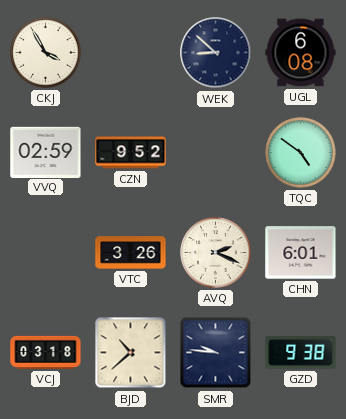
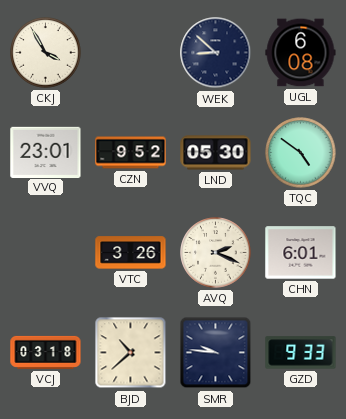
VVQ: 02:59 -> 23:01
LND: none -> 05:30
GZD: 9:38 -> 9:33
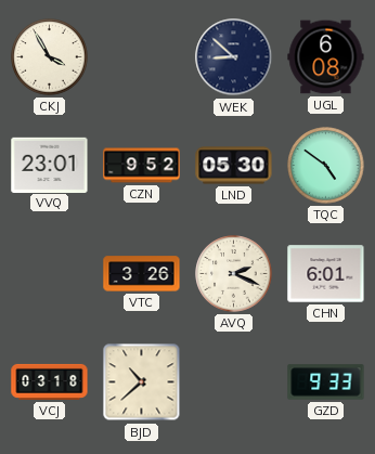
SMR: 9:46 -> none
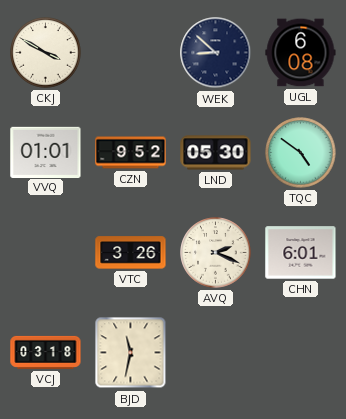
CKJ: 3:55 -> 3:50
VVQ: 23:01 -> 01:01
BJD: 10:38 -> 11:32
GZD: 9:33 -> none
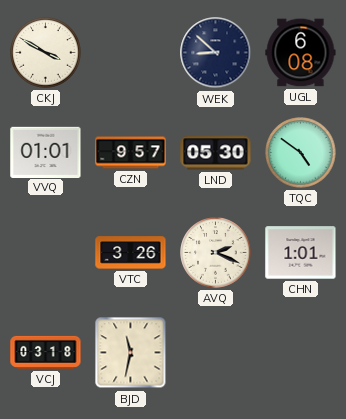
CZN: 9:52 -> 9:57
CHN: 6:01 -> 1:01
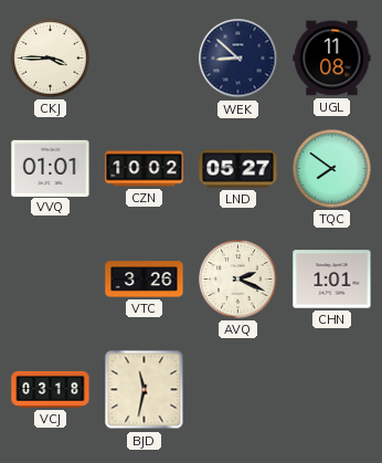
CKJ: 3:50 -> 3:45
UGL: 6:08 -> 11:08
CZN: 9:57 -> 10:02
LND: 05:30 -> 05:27
TQC: 4:51 -> 7:51
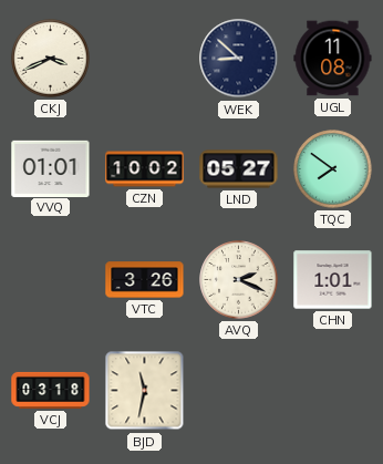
CKJ: 3:45 -> 3:41
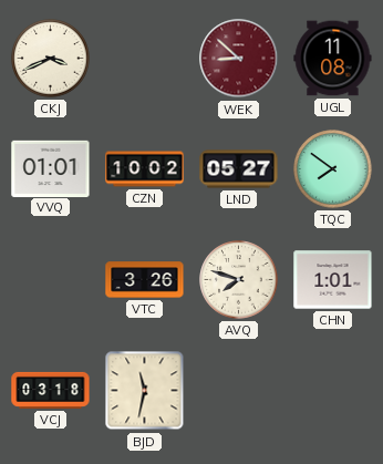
WEK dial: navy -> burgundy
AVQ: 2:19 -> 7:48
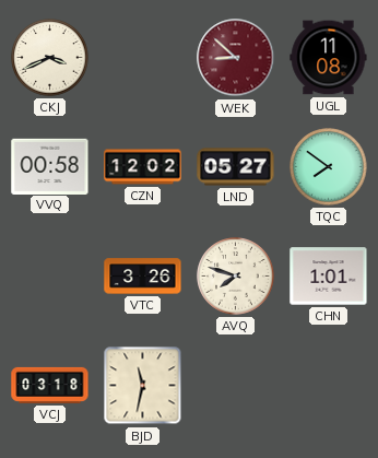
VVQ: 01:01 -> 00:58
CZN: 10:02 -> 12:02
